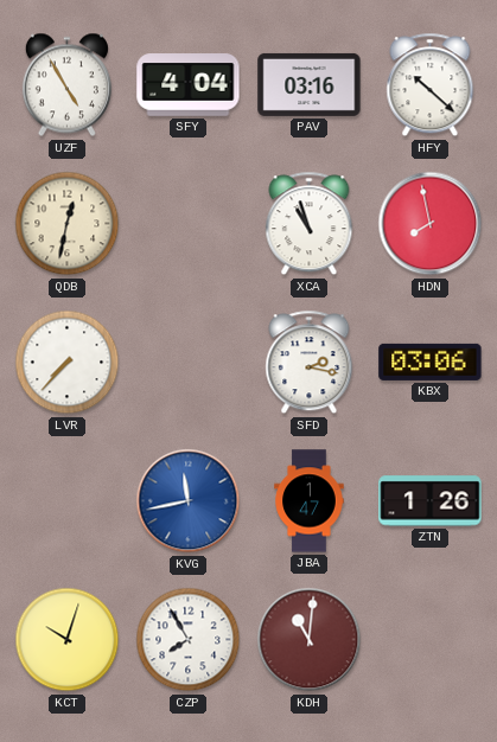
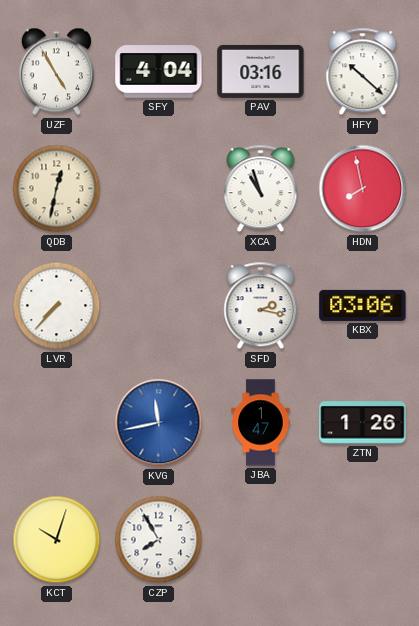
KDH: 11:01 -> none
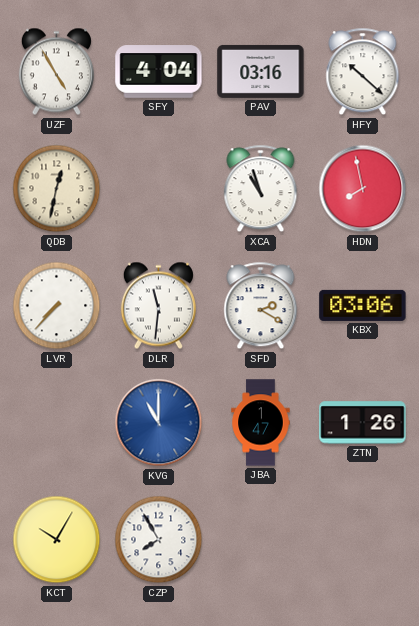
DLR: none -> 11:31
SFD: 2:17 -> 2:20
KVG: 11:43 -> 11:00
KCT: 10:03 -> 10:05
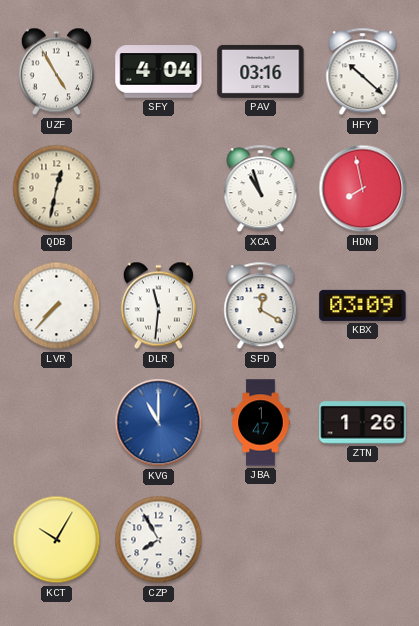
SFD: 2:20 -> 12:20
KBX: 03:06 -> 03:09
